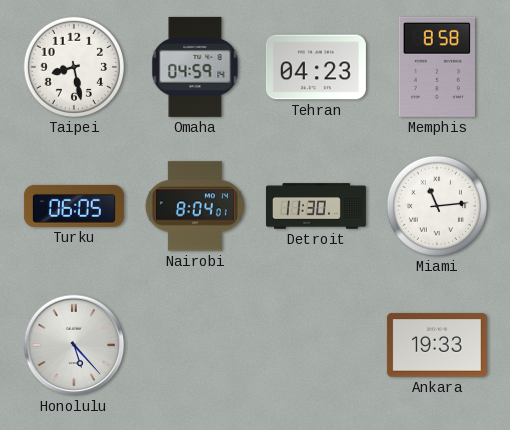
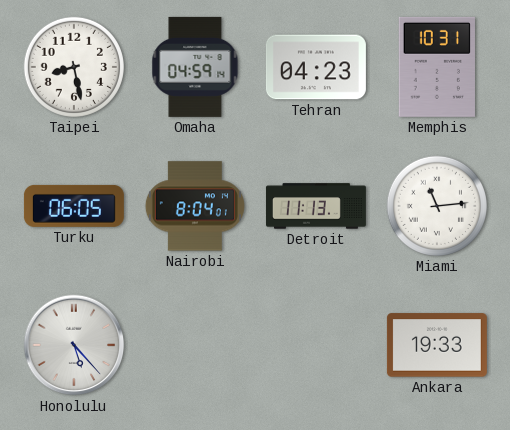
Memphis: 8:58 -> 10:31
Detroit: 11:30 -> 11:13
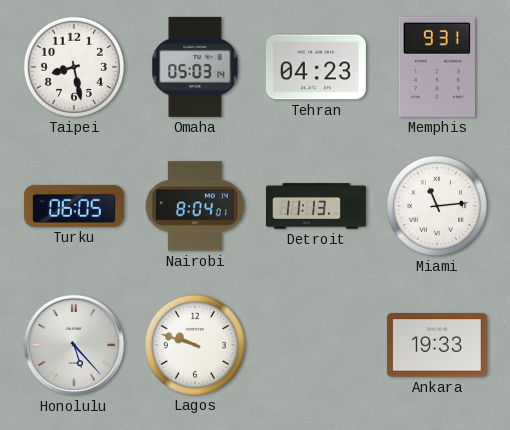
Omaha: 04:59 -> 05:03
Memphis: 10:31 -> 9:31
Lagos: none -> 9:48
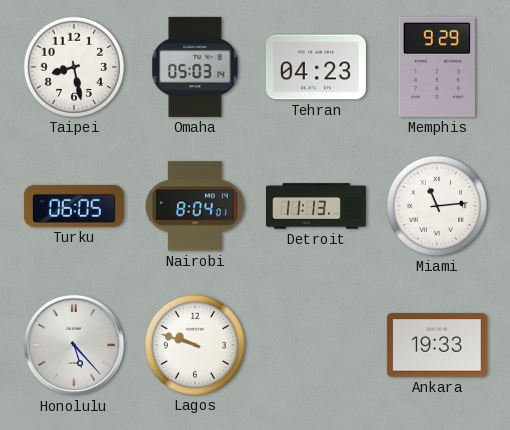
Memphis: 9:31 -> 9:29
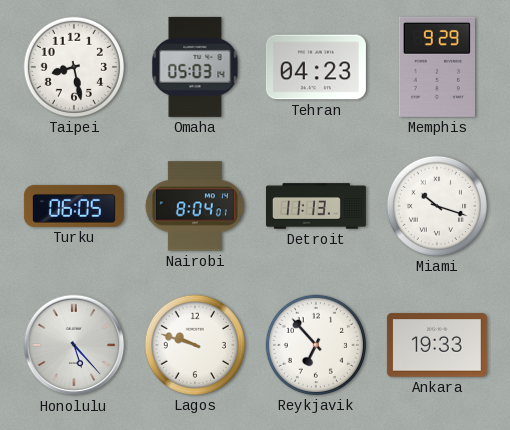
Miami: 11:14 -> 10:18
Reykjavik: none -> 6:53
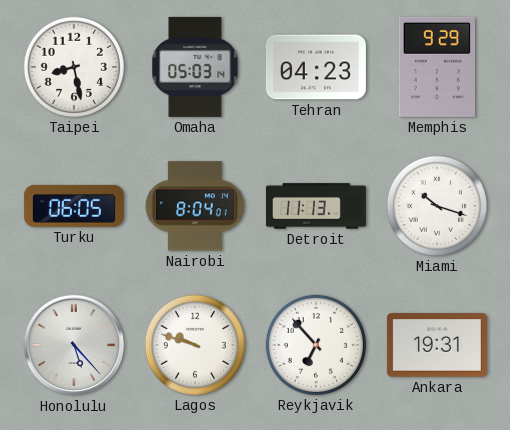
Ankara: 19:33 -> 19:31
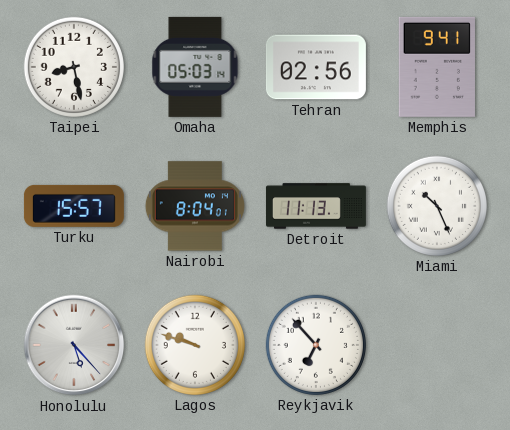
Tehran: 04:23 -> 02:56
Memphis: 9:29 -> 9:41
Turku: 06:05 -> 15:57
Miami: 10:18 -> 10:26
Ankara: 19:31 -> none
